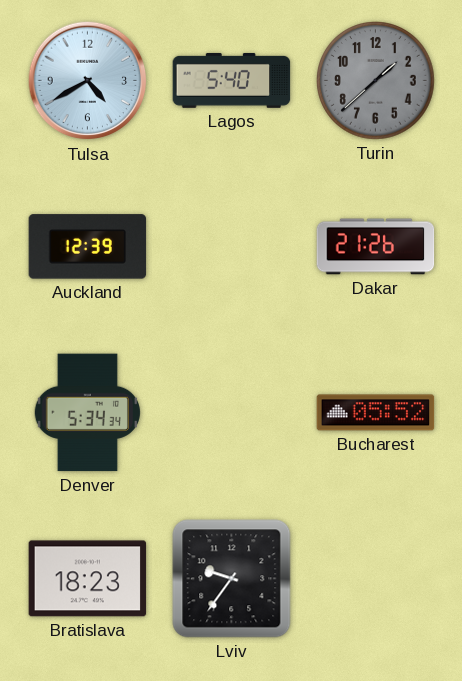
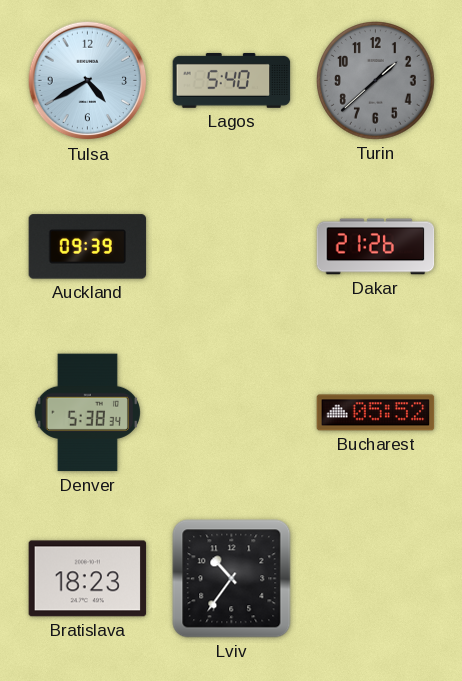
Auckland: 12:39 -> 09:39
Denver: 5:34 -> 5:38
Lviv: 9:36 -> 10:36
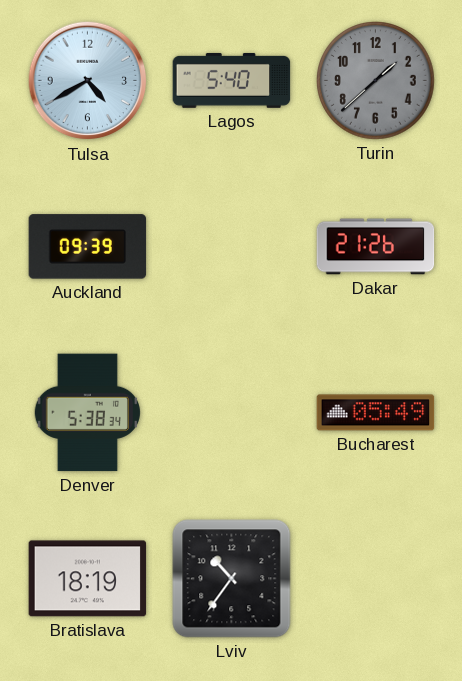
Bucharest: 05:52 -> 05:49
Bratislava: 18:23 -> 18:19
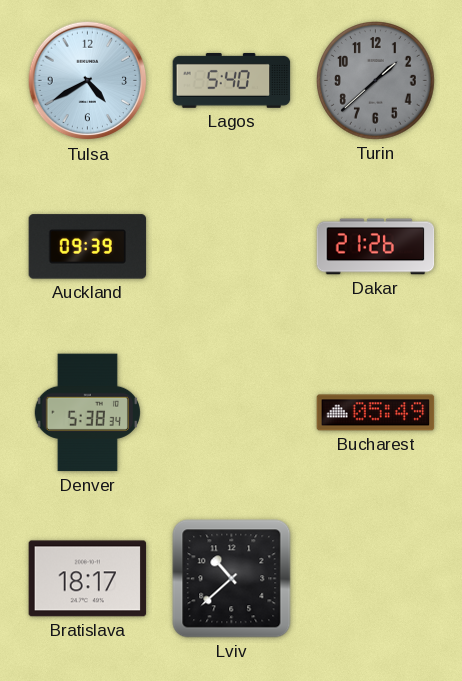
Bratislava: 18:19 -> 18:17
Lviv: 10:36 -> 10:38
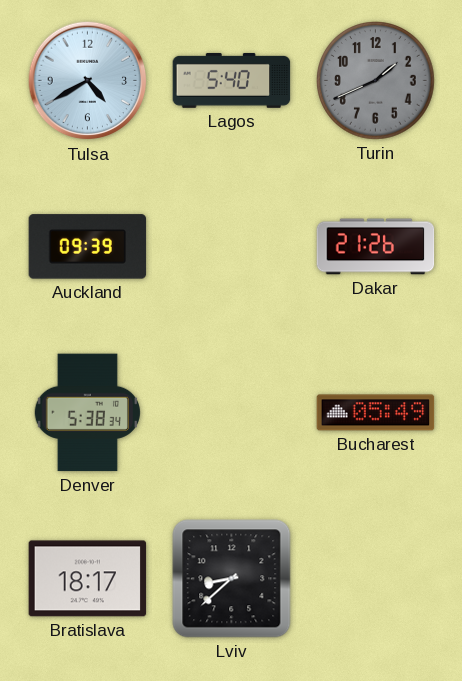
Turin: 1:38 -> 1:41
Lviv: 10:38 -> 8:38
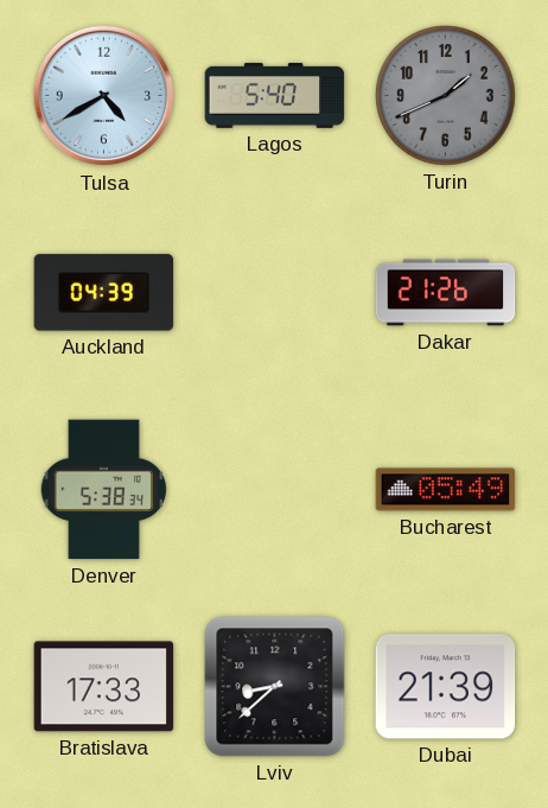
Auckland: 09:39 -> 04:39
Bratislava: 18:17 -> 17:33
Dubai: none -> 21:39
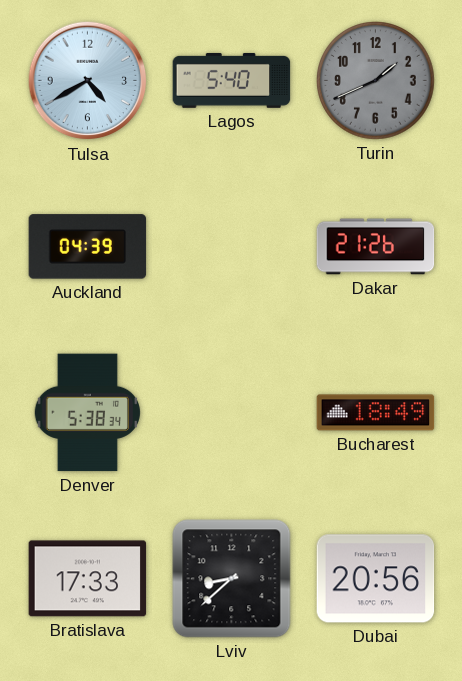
Bucharest: 05:49 -> 18:49
Dubai: 21:39 -> 20:56
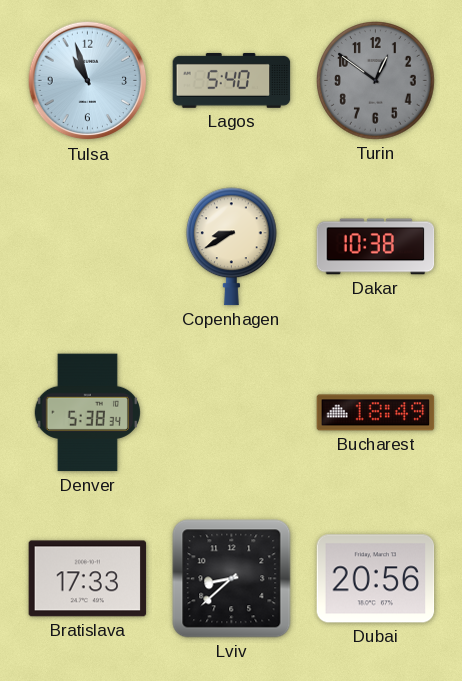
Tulsa: 4:40 -> 10:57
Turin: 1:41 -> 12:51
Auckland: 04:39 -> none
Copenhagen: none -> 8:40
Dakar: 21:26 -> 10:38
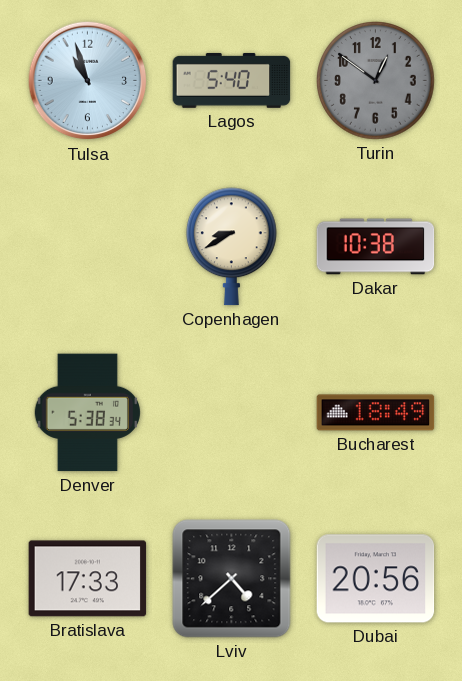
Lviv: 8:38 -> 4:38
